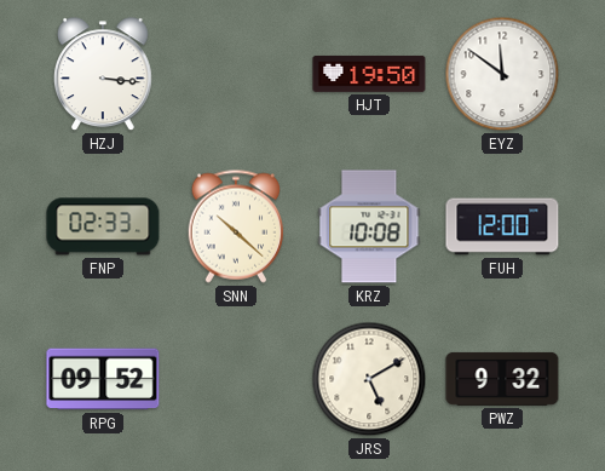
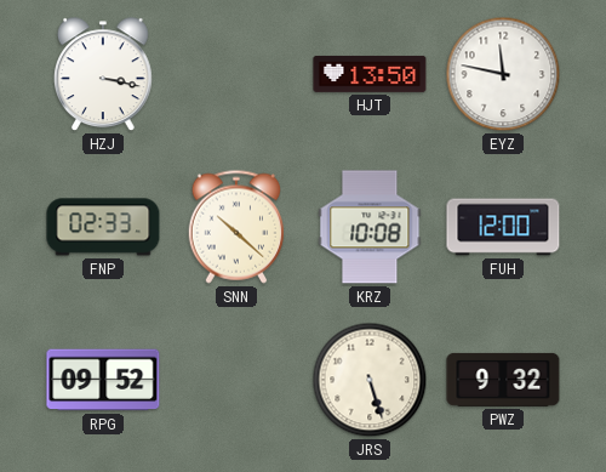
HZJ: 3:16 -> 3:17
HJT: 19:50 -> 13:50
EYZ: 11:51 -> 11:47
JRS: 5:10 -> 5:27
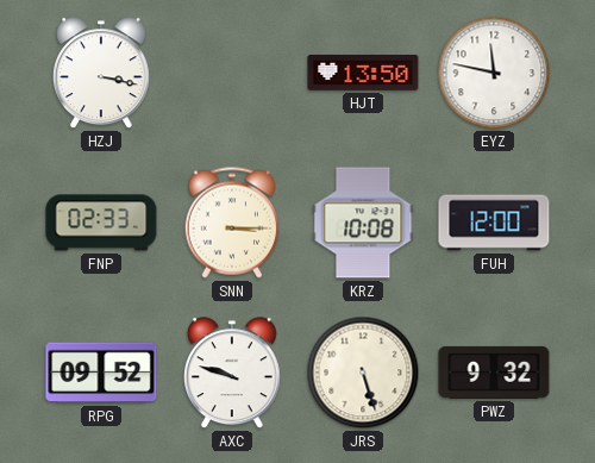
SNN: 10:22 -> 3:15
AXC: none -> 9:48
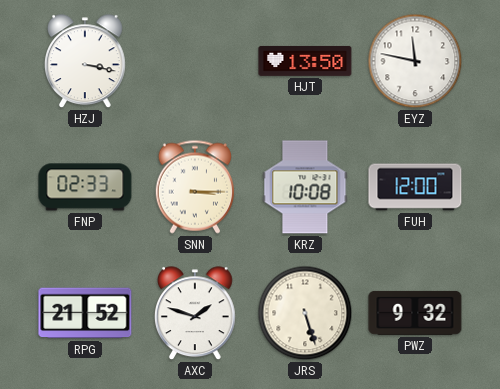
RPG: 09:52 -> 21:52
AXC: 9:48 -> 1:48
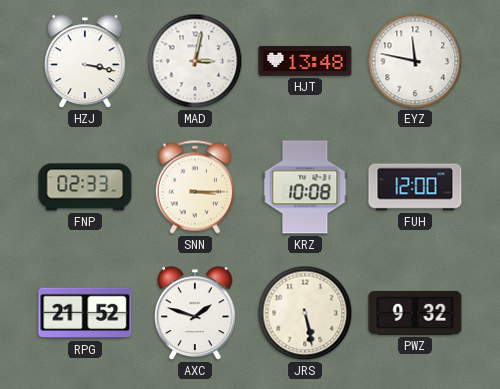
MAD: none -> 3:02
HJT: 13:50 -> 13:48
JRS: 5:27 -> 5:28
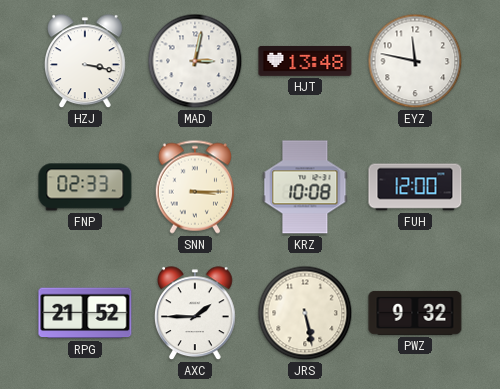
AXC: 1:48 -> 1:45
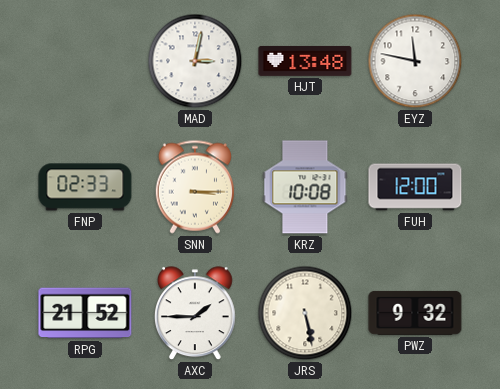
HZJ: 3:17 -> none
